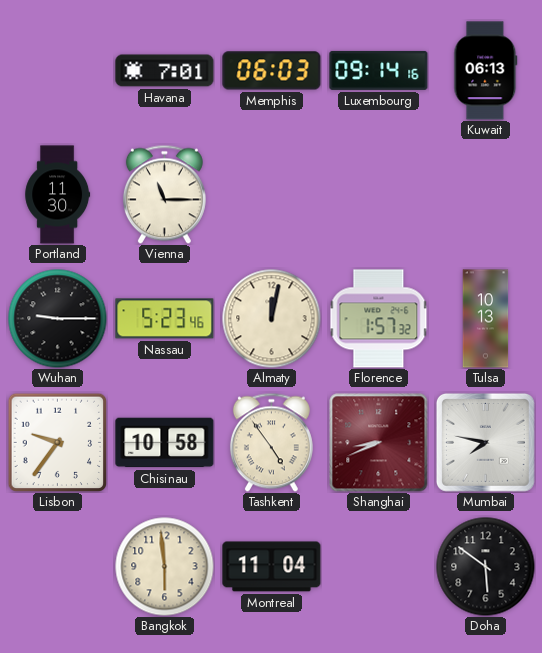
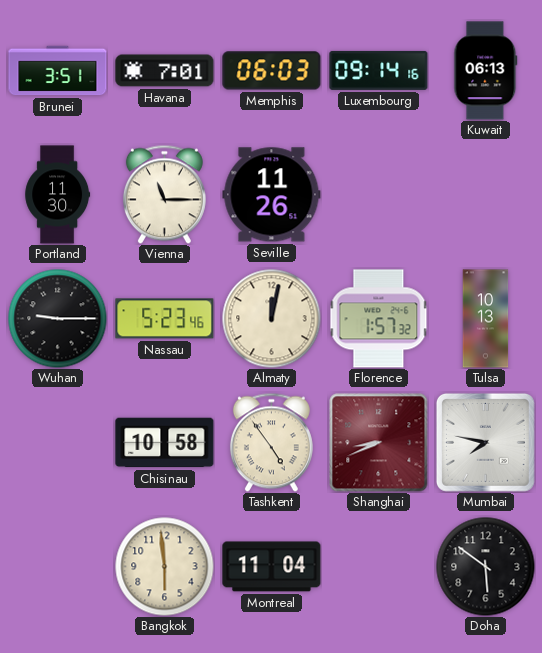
Brunei: none -> 3:51
Seville: none -> 11:26
Lisbon: 9:36 -> none
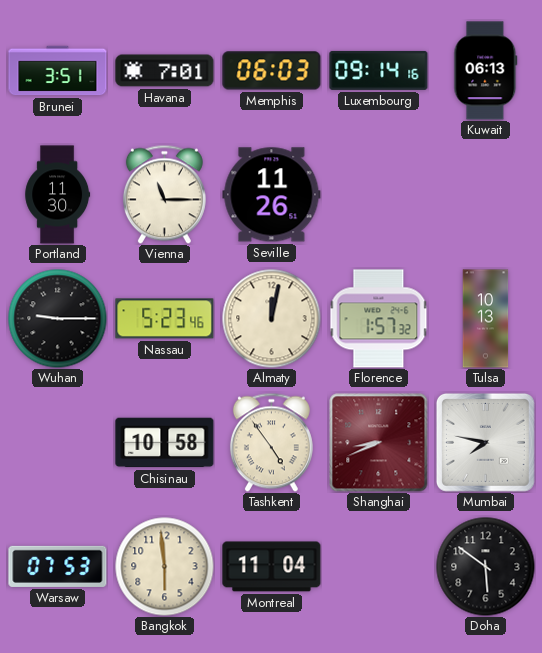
Warsaw: none -> 07:53
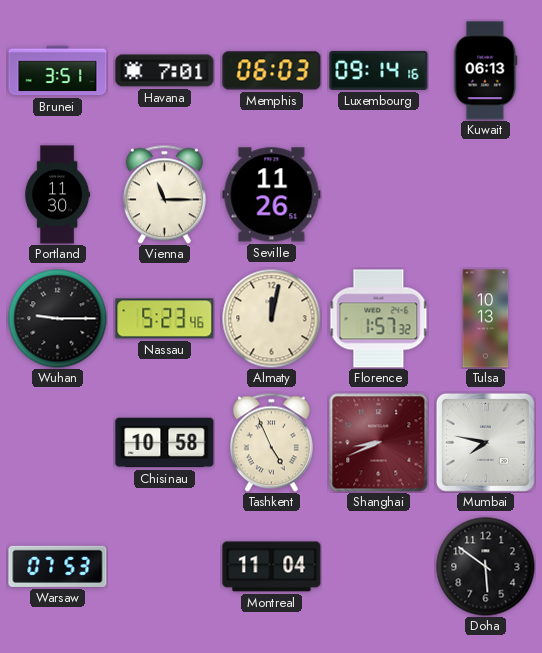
Tashkent: 4:54 -> 4:56
Bangkok: 5:59 -> none
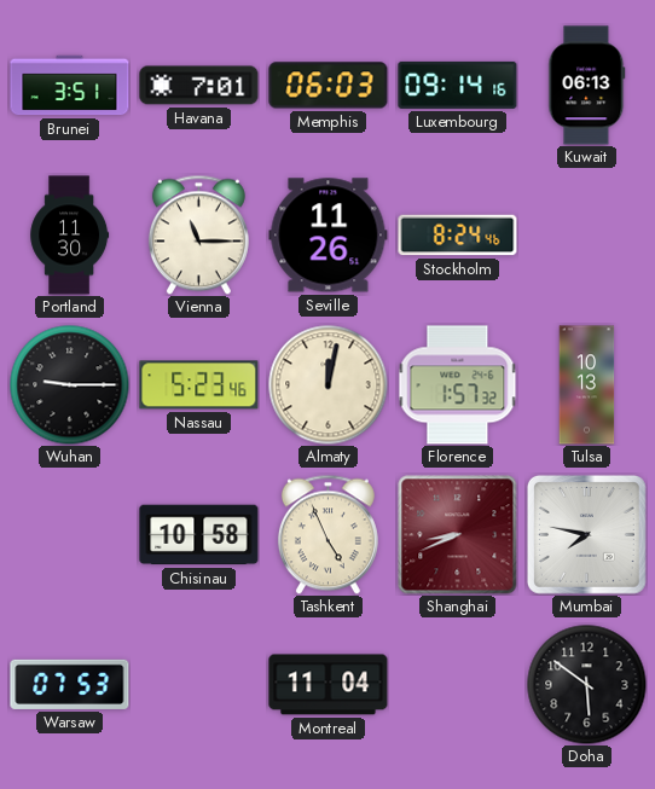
Stockholm: none -> 8:24
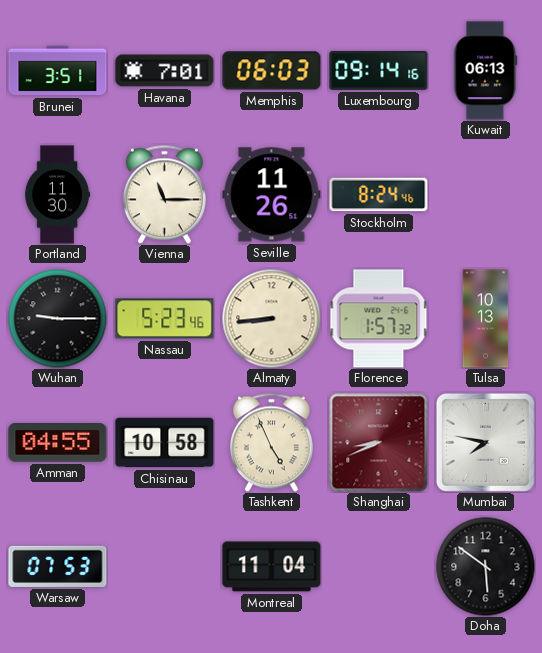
Almaty: 12:02 -> 8:44
Amman: none -> 04:55
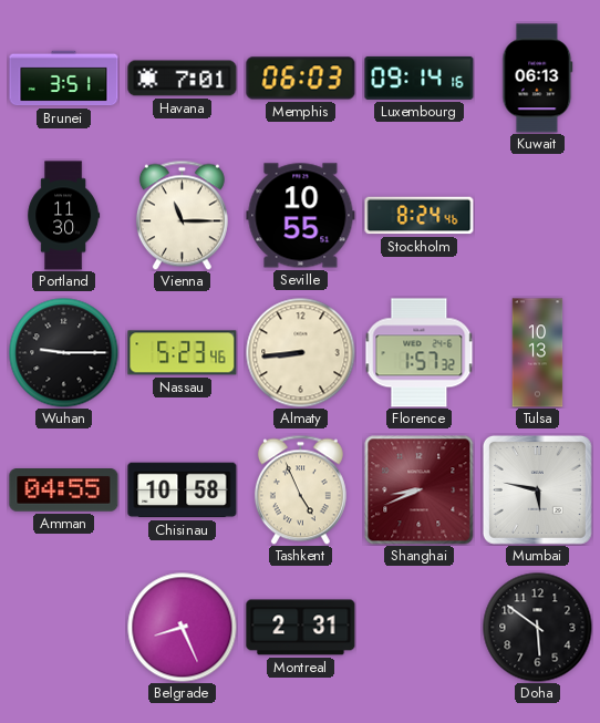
Seville: 11:26 -> 10:55
Mumbai: 7:47 -> 5:47
Warsaw: 07:53 -> none
Belgrade: none -> 8:26
Montreal: 11:04 -> 2:31
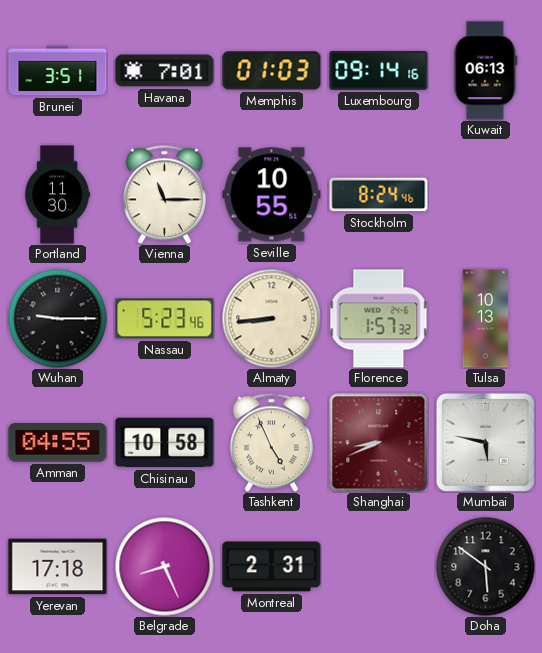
Memphis: 06:03 -> 01:03
Yerevan: none -> 17:18
